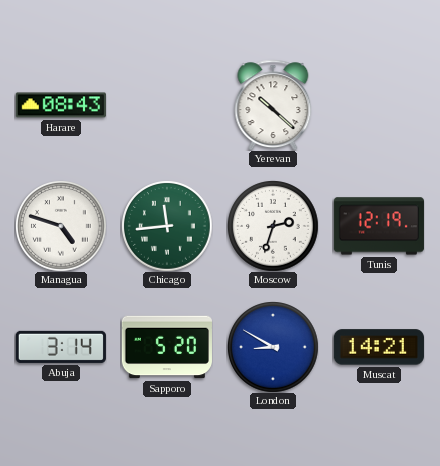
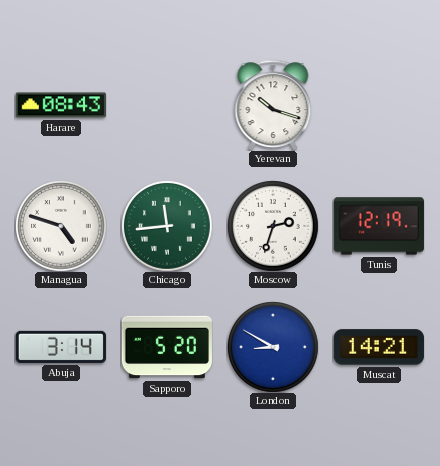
Yerevan: 10:22 -> 10:18
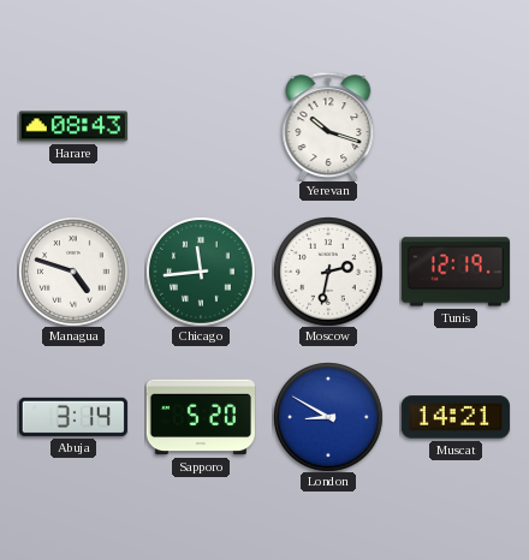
Moscow: 2:33 -> 2:32
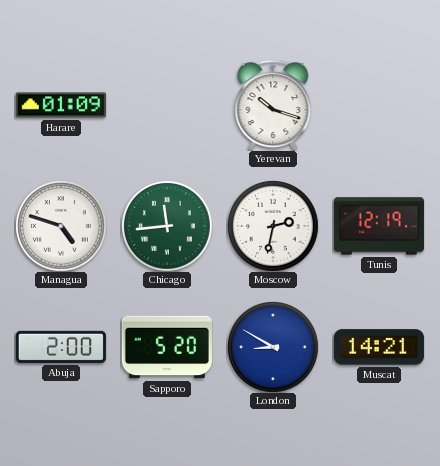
Harare: 08:43 -> 01:09
Abuja: 3:14 -> 2:00
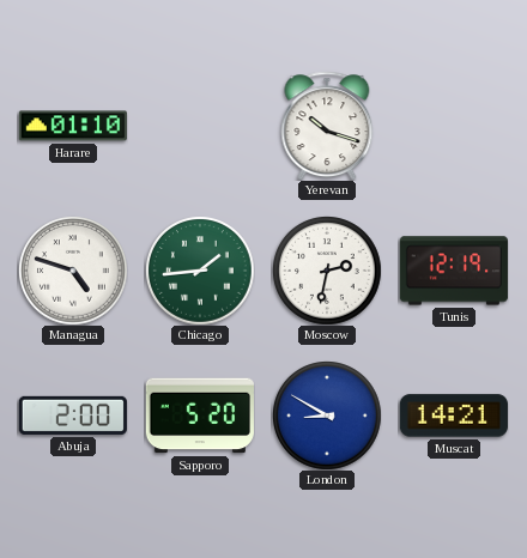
Harare: 01:09 -> 01:10
Chicago: 11:44 -> 1:44
